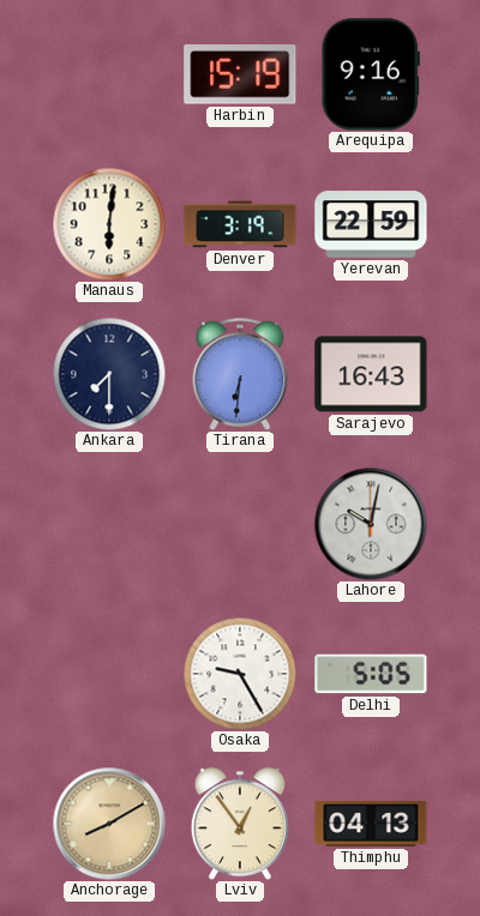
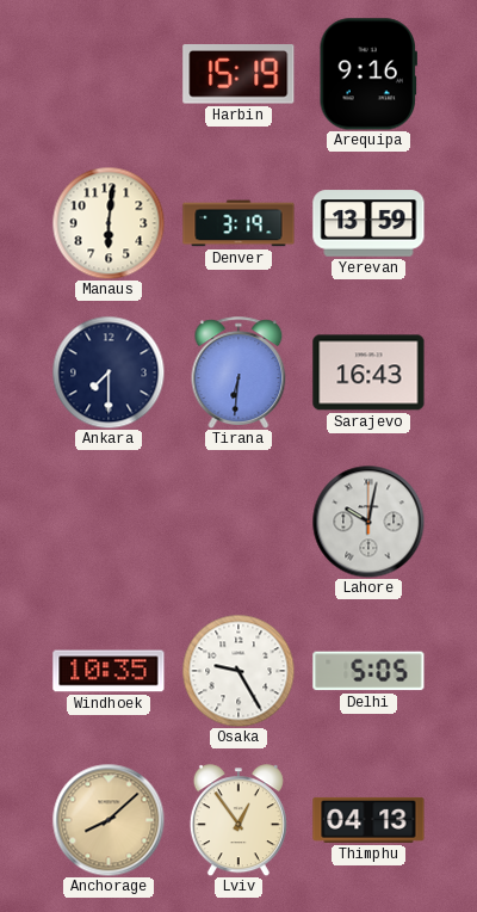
Yerevan: 22:59 -> 13:59
Windhoek: none -> 10:35
Anchorage: 8:10 -> 8:08
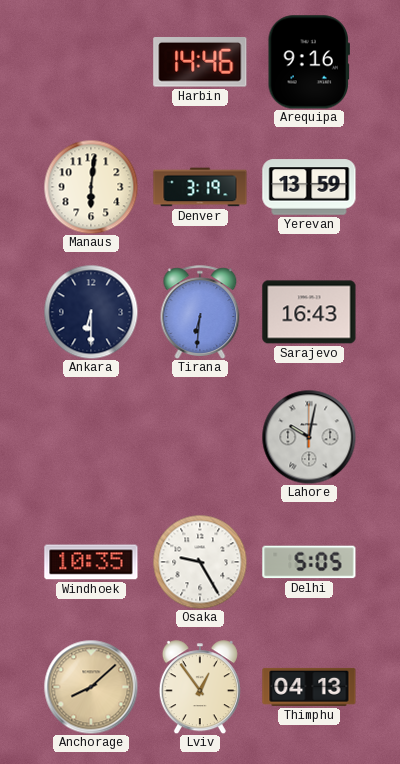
Harbin: 15:19 -> 14:46
Ankara: 7:30 -> 6:30
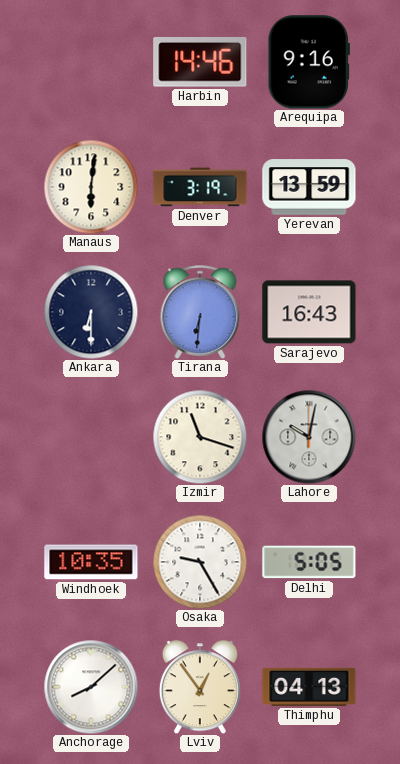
Izmir: none -> 11:18
Anchorage dial: champagne -> white
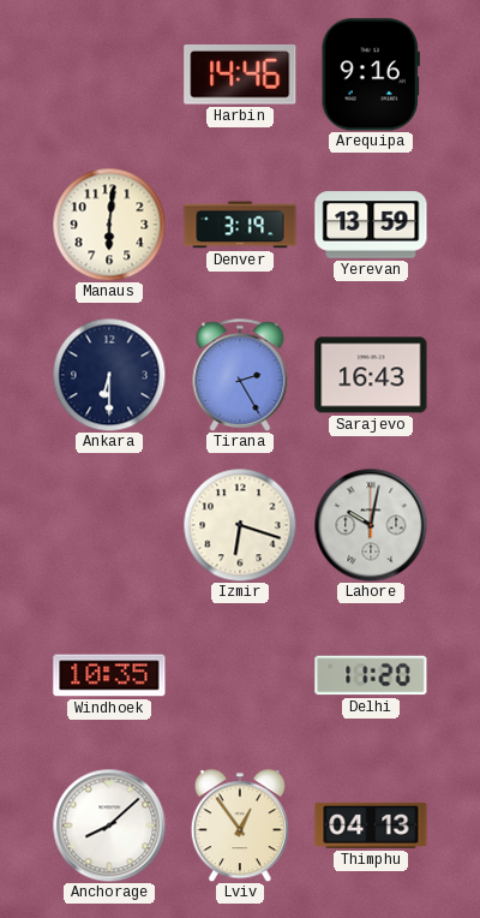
Tirana: 6:31 -> 2:25
Izmir: 11:18 -> 6:18
Osaka: 9:25 -> none
Delhi: 5:05 -> 11:20
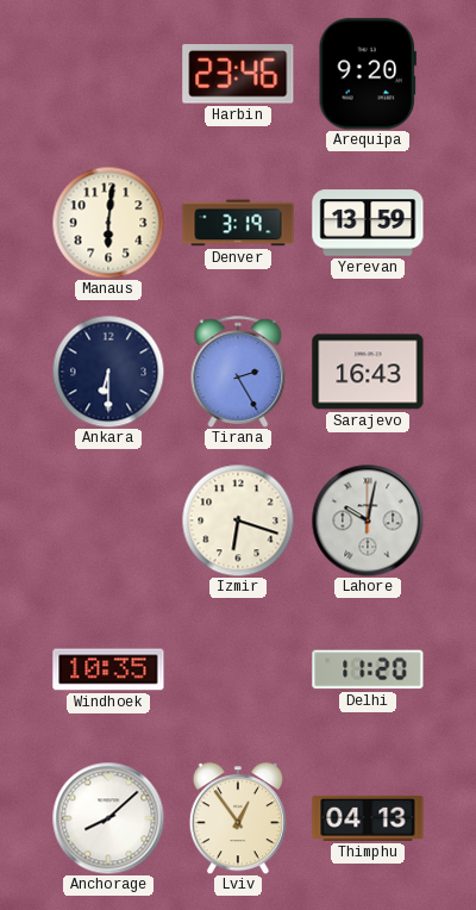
Harbin: 14:46 -> 23:46
Arequipa: 9:16 -> 9:20
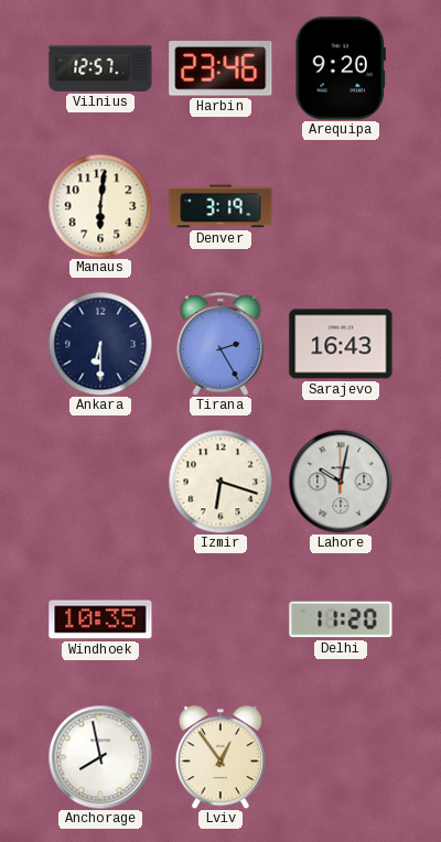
Vilnius: none -> 12:57
Yerevan: 13:59 -> none
Anchorage: 8:08 -> 7:58
Thimphu: 04:13 -> none
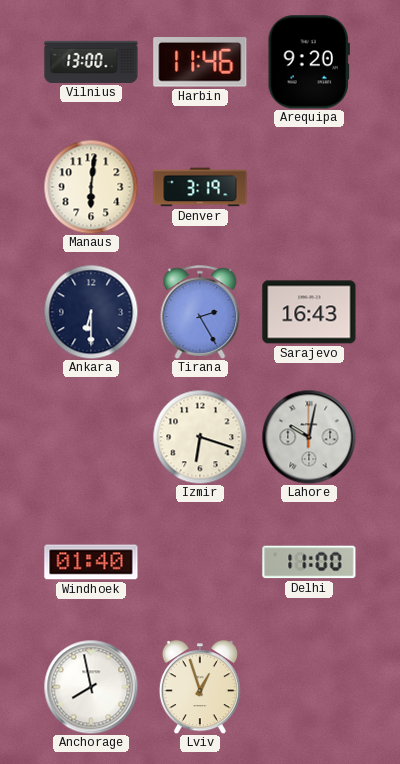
Vilnius: 12:57 -> 13:00
Harbin: 23:46 -> 11:46
Windhoek: 10:35 -> 01:40
Delhi: 11:20 -> 11:00
Lviv: 12:54 -> 12:57
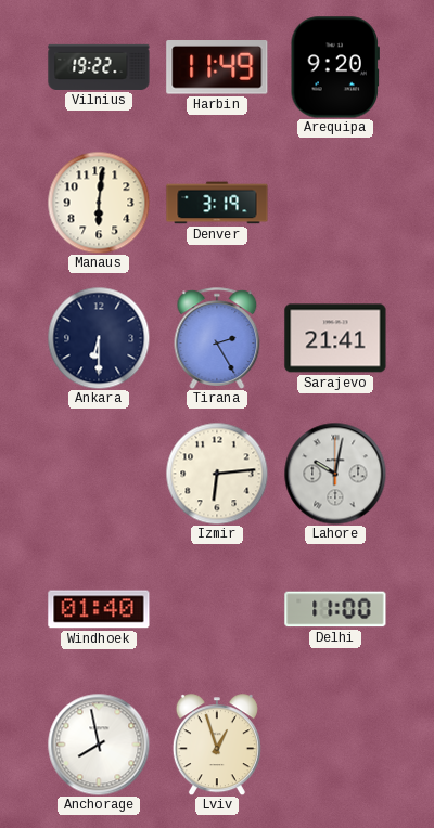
Vilnius: 13:00 -> 19:22
Harbin: 11:46 -> 11:49
Sarajevo: 16:43 -> 21:41
Izmir: 6:18 -> 6:14
